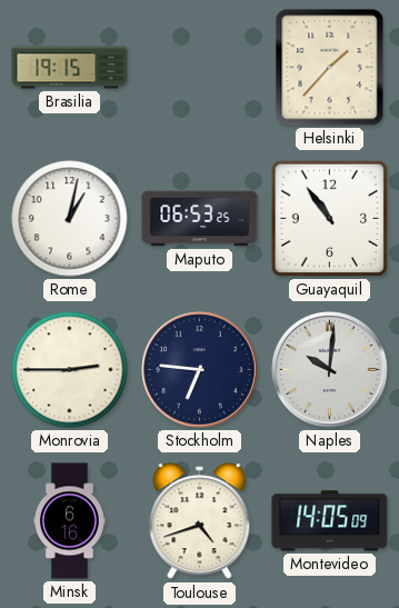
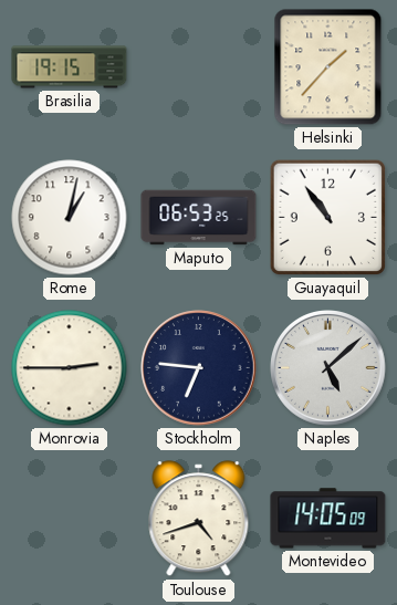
Naples: 10:01 -> 5:08
Minsk: 6:16 -> none
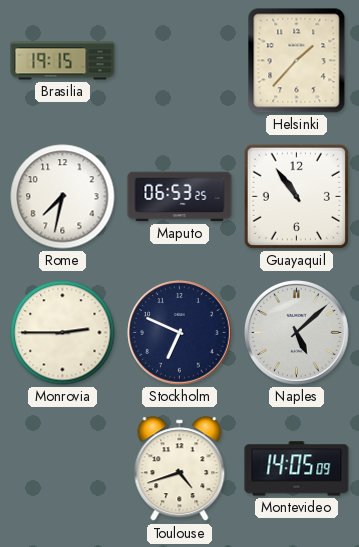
Rome: 1:02 -> 7:32
Stockholm: 6:46 -> 6:49
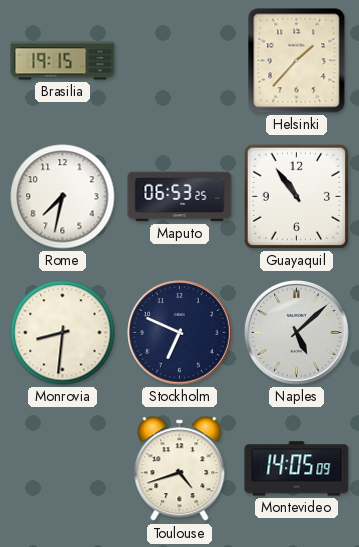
Monrovia: 2:45 -> 8:31
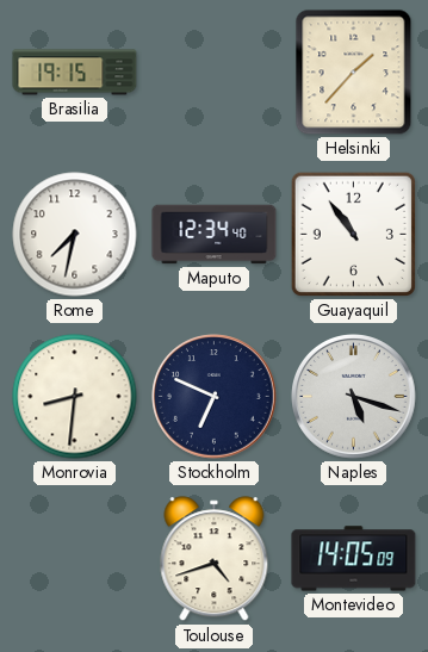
Maputo: 06:53 -> 12:34
Naples: 5:08 -> 5:18
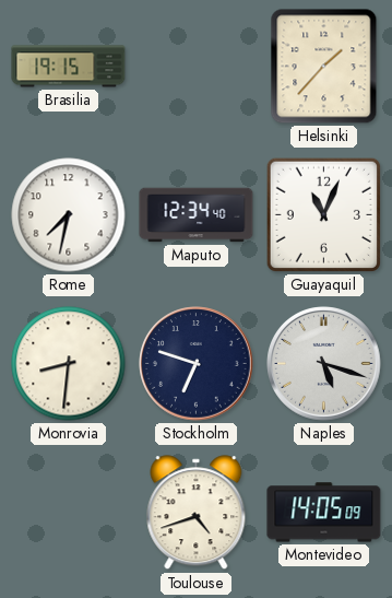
Guayaquil: 10:54 -> 11:04
Stockholm: 6:49 -> 6:48
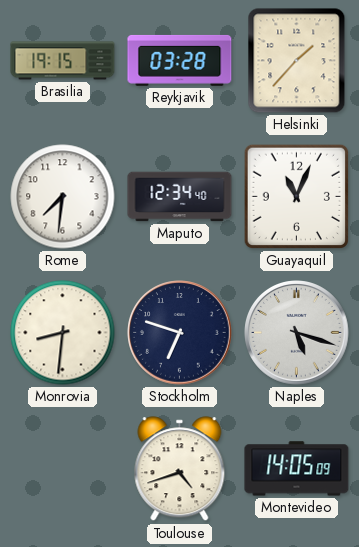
Reykjavik: none -> 03:28
Rome: 7:32 -> 7:31
